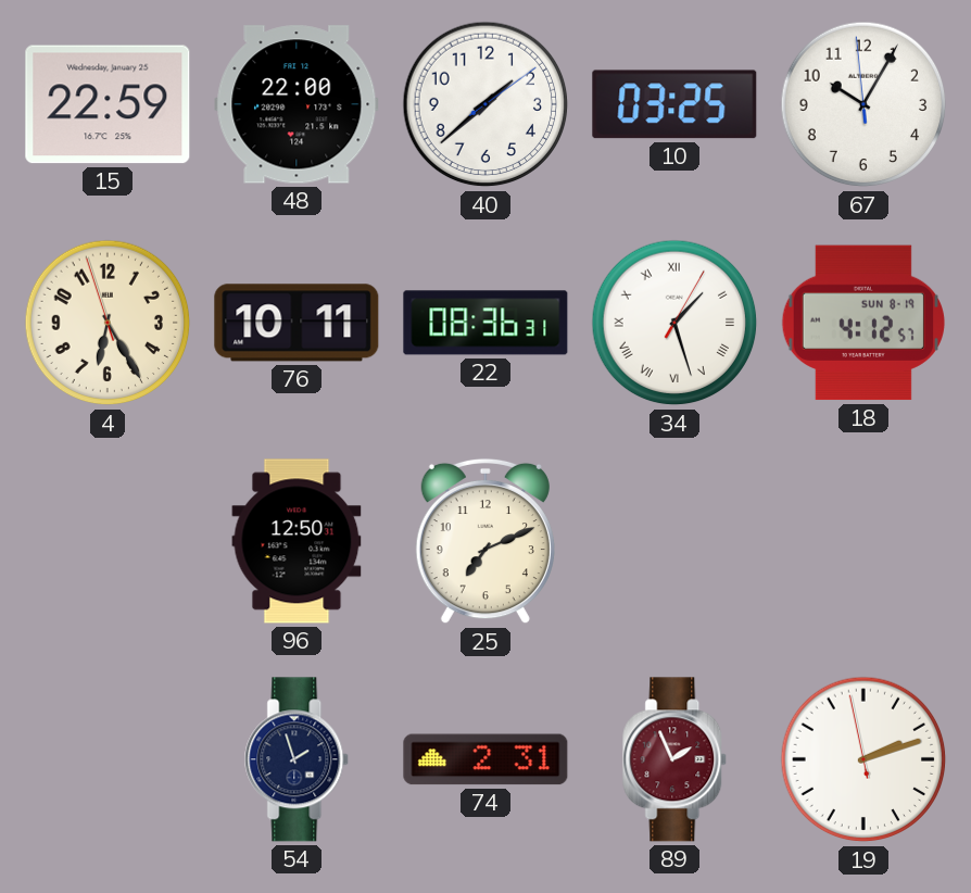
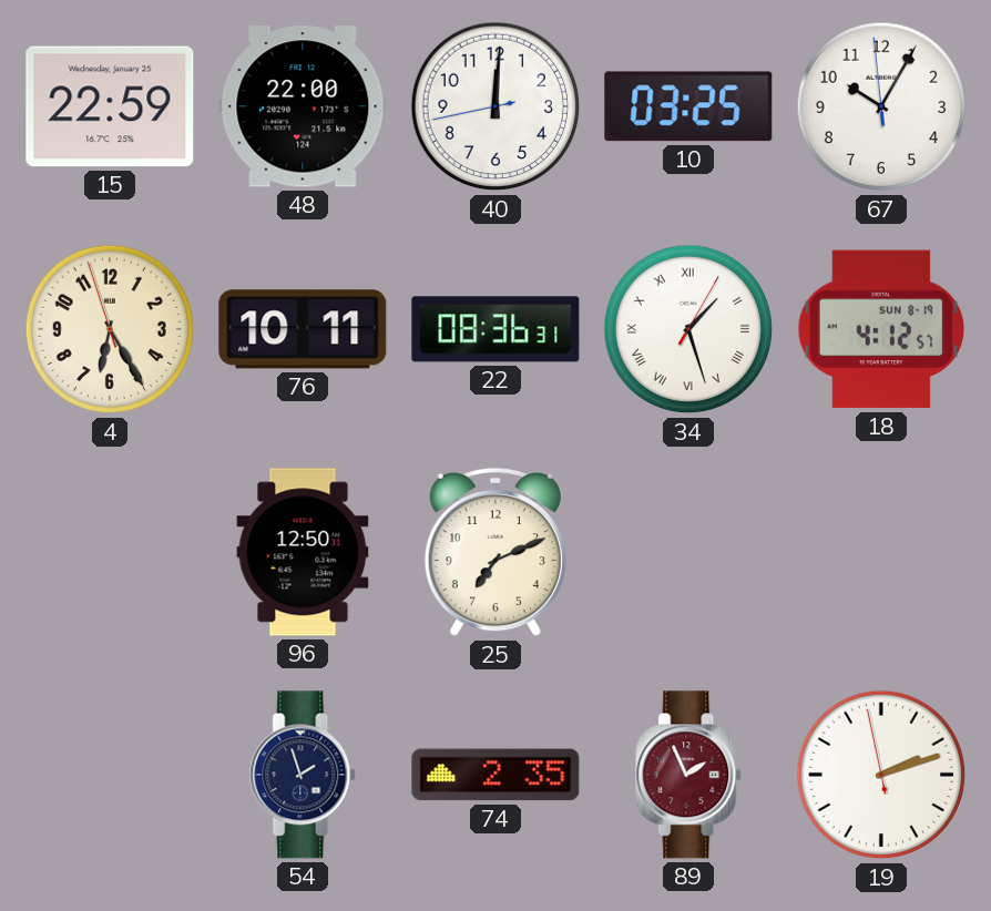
40: 1:38 -> 12:00
74: 2:31 -> 2:35
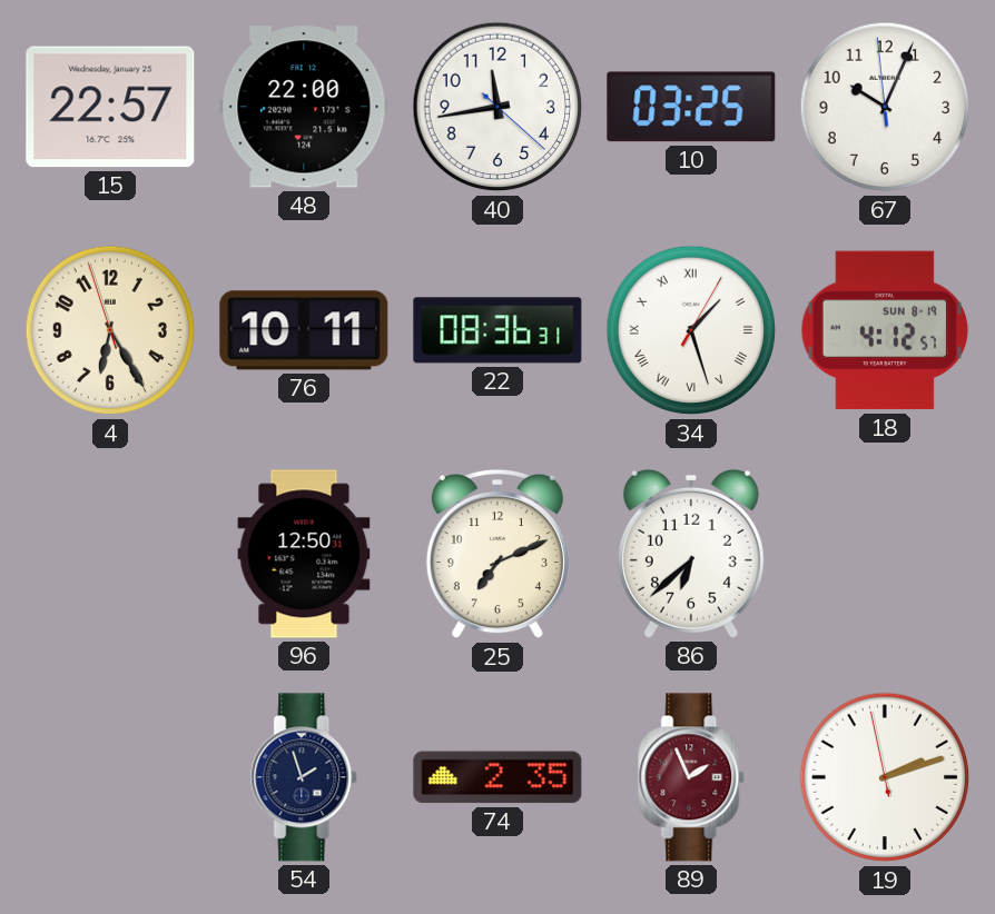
15: 22:59 -> 22:57
40: 12:00 -> 11:43
67: 10:04 -> 10:03
86: none -> 6:38
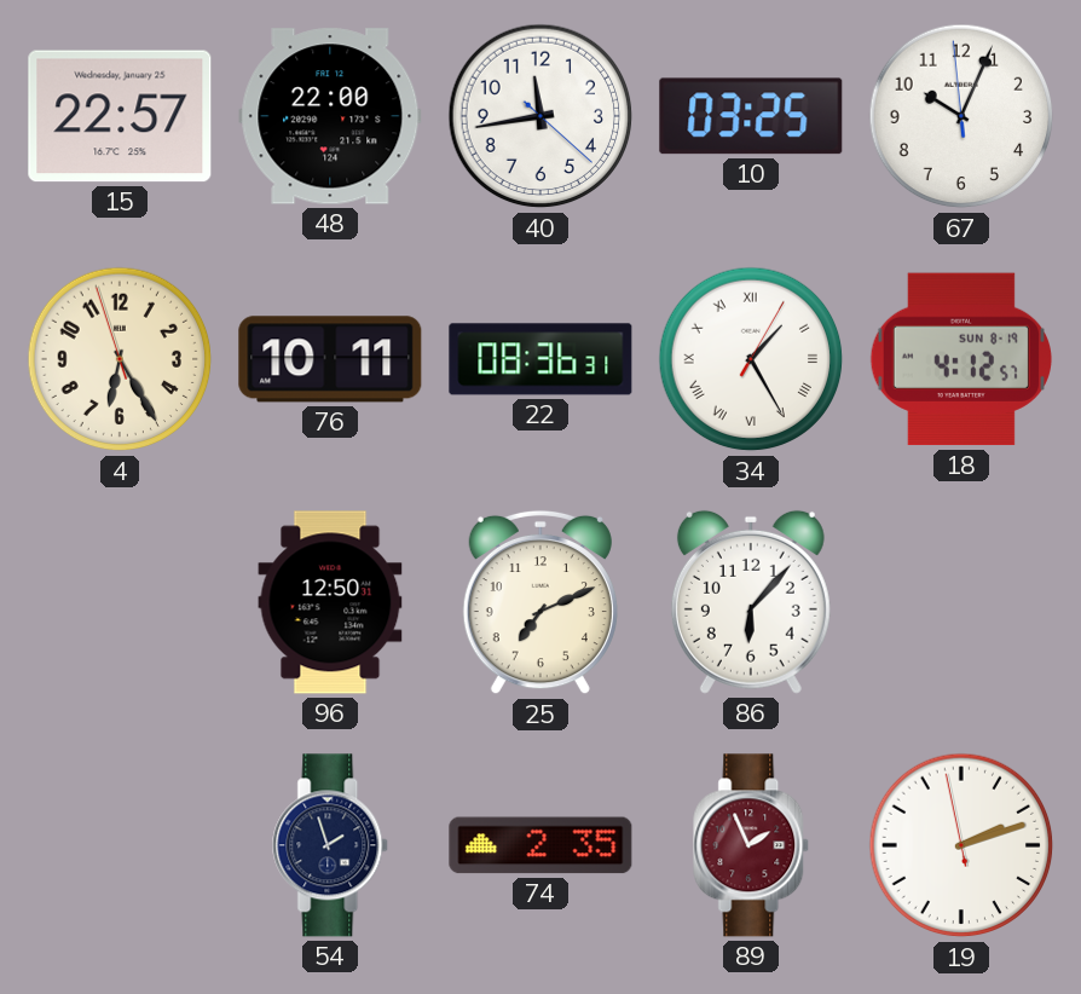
34: 1:27 -> 1:25
86: 6:38 -> 6:07
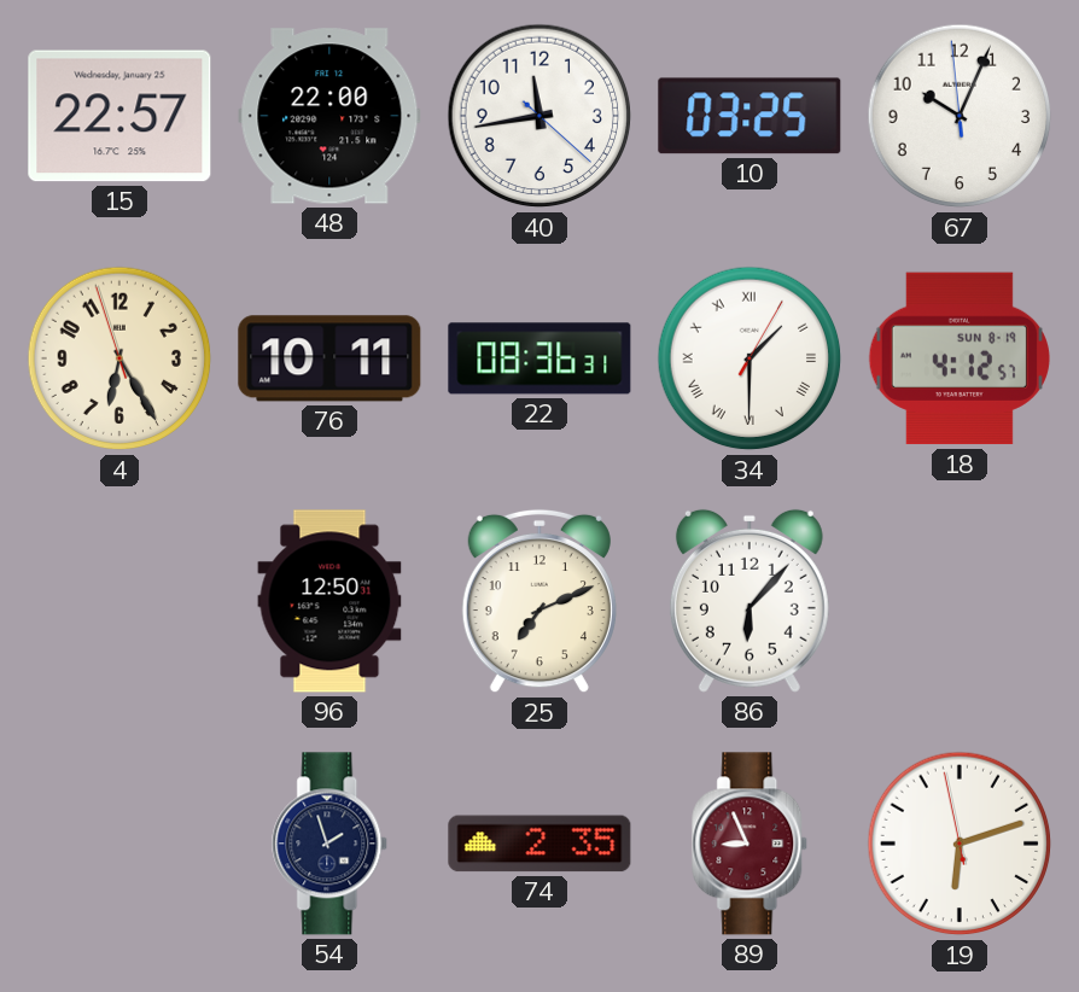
34: 1:25 -> 1:30
89: 1:56 -> 8:56
19: 2:11 -> 6:11
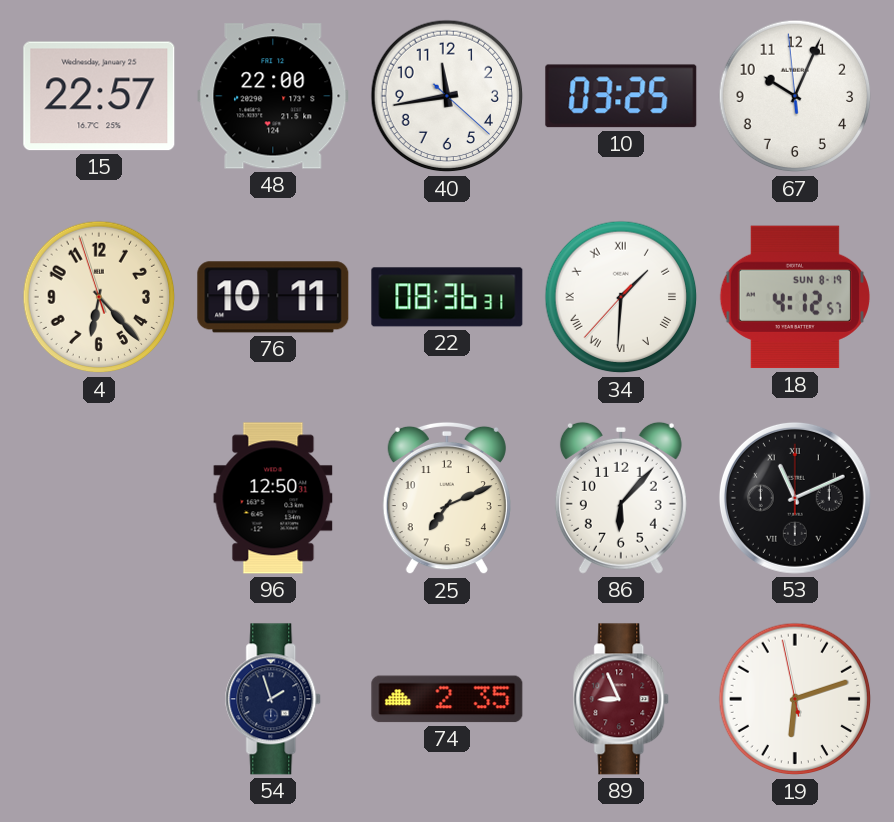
4: 6:24 -> 6:22
34: 1:30:05 -> 1:30:37
53: none -> 11:11
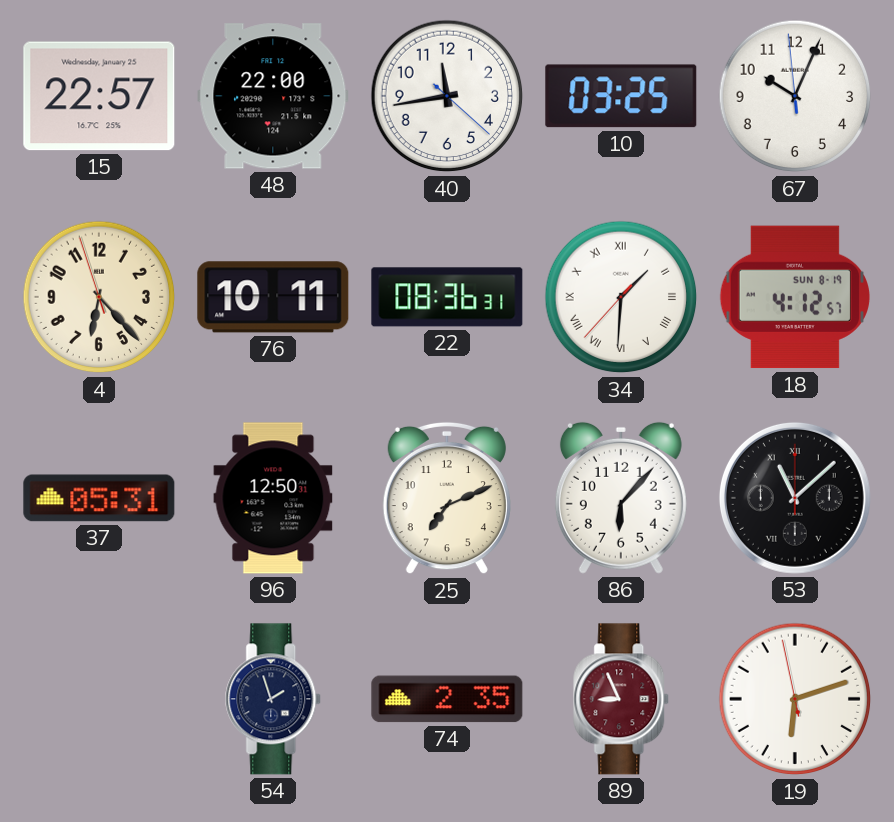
37: none -> 05:31
53: 11:11 -> 11:08
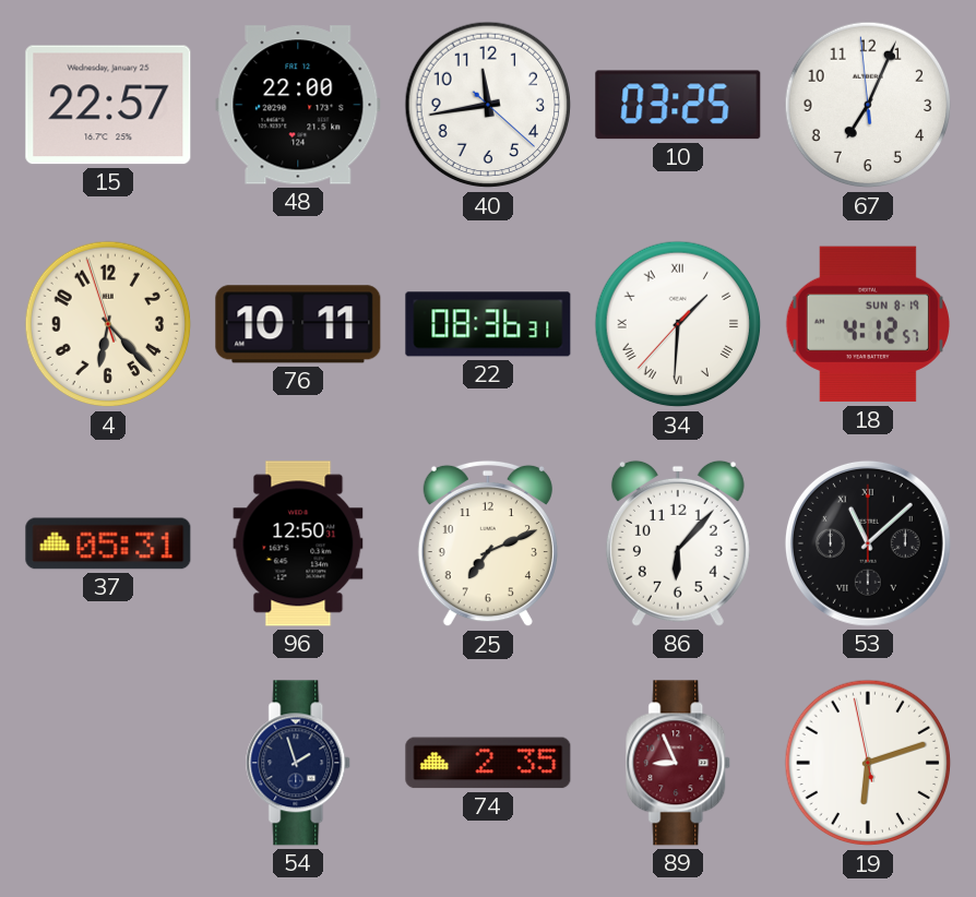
67: 10:03 -> 7:03
